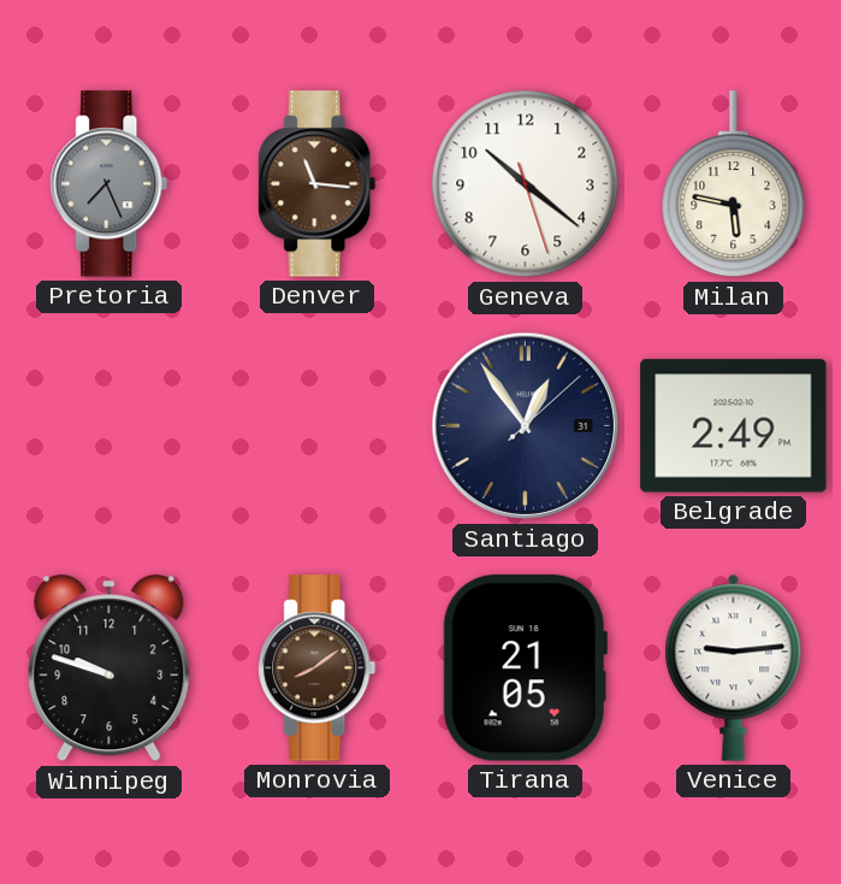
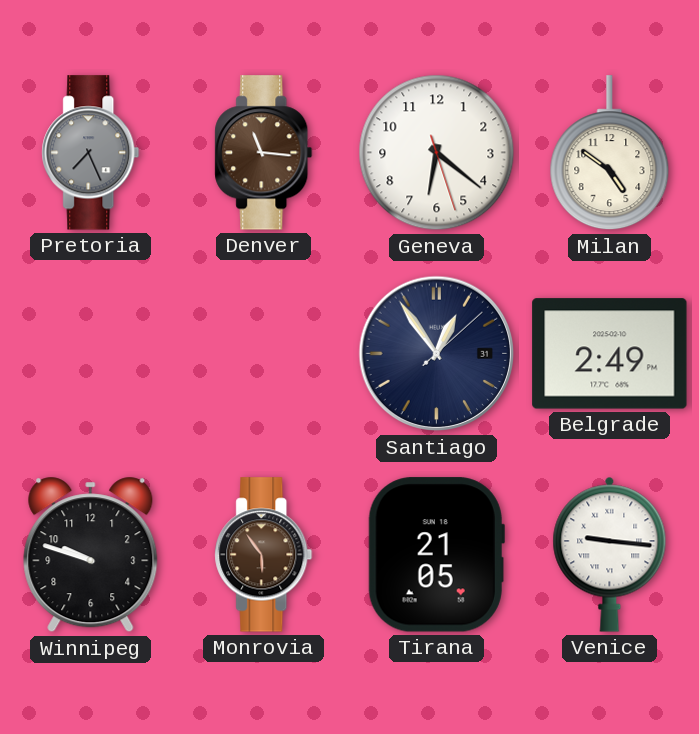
Geneva: 10:21 -> 6:21
Milan: 5:47 -> 4:51
Monrovia: 8:09 -> 5:54
Venice: 9:14 -> 9:16
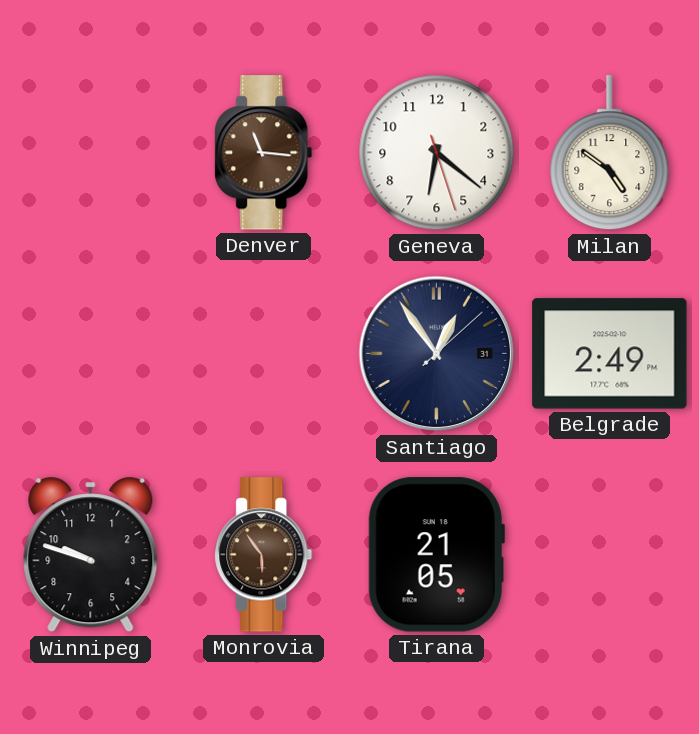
Pretoria: 7:26 -> none
Venice: 9:16 -> none
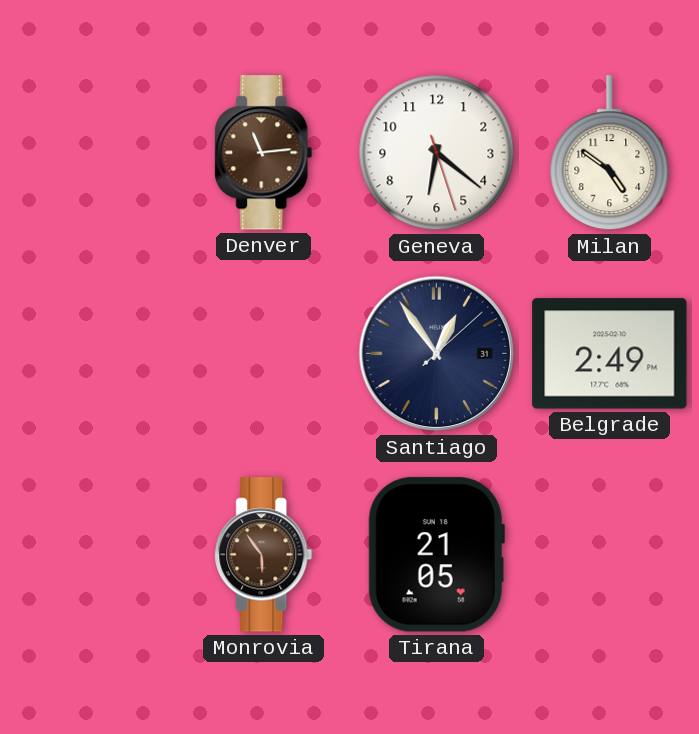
Denver: 11:16 -> 11:14
Winnipeg: 9:48 -> none
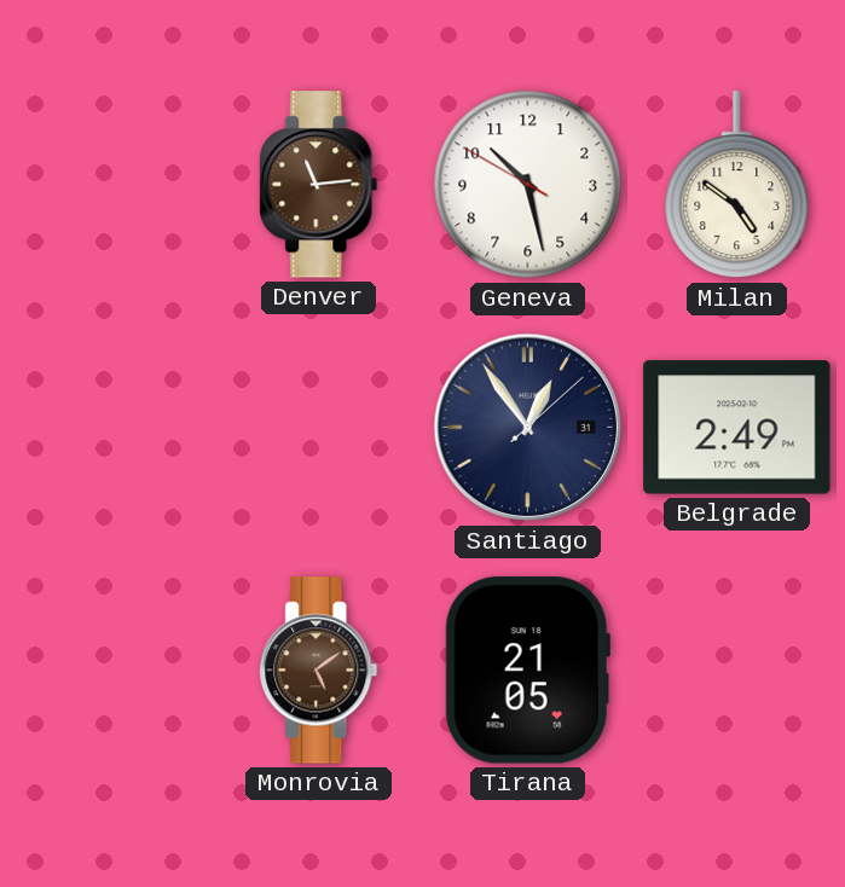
Geneva: 6:21 -> 10:27
Monrovia: 5:54 -> 5:09
